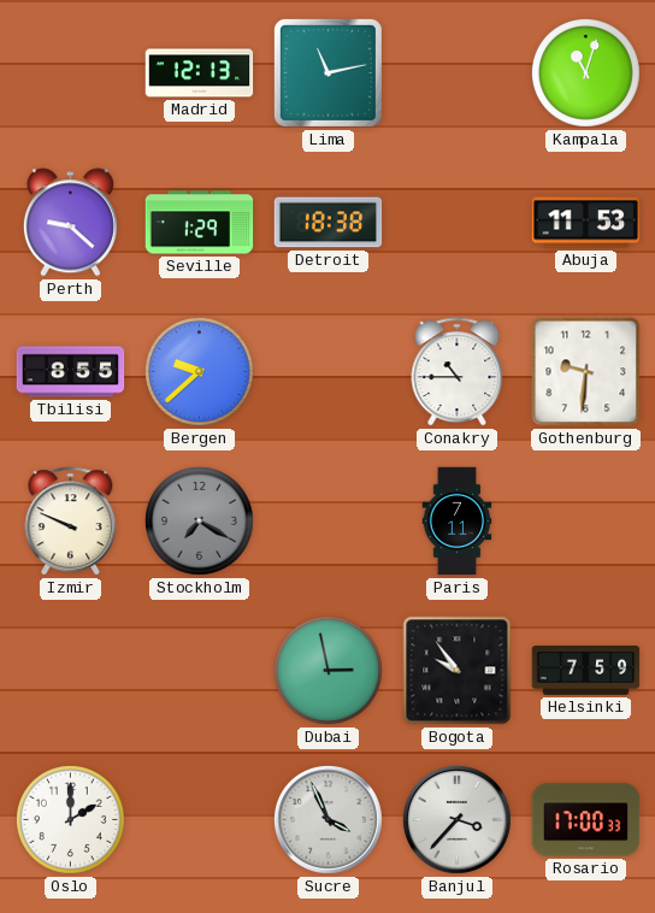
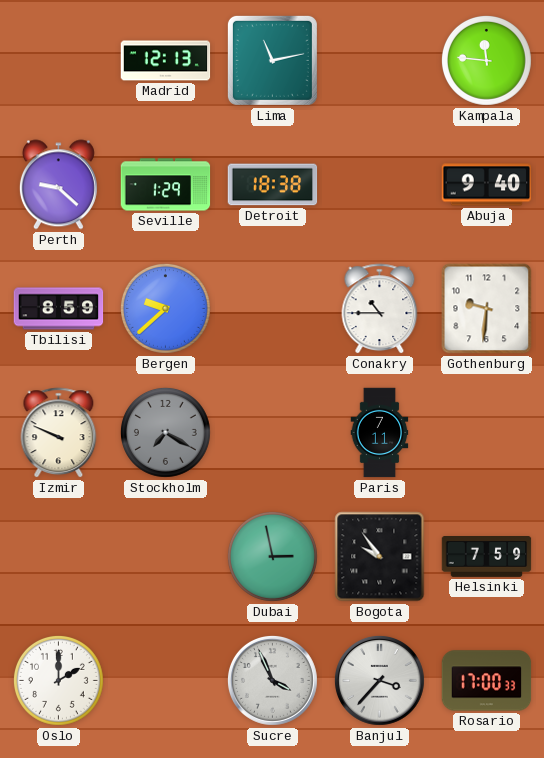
Kampala: 11:03 -> 11:46
Abuja: 11:53 -> 9:40
Tbilisi: 8:55 -> 8:59
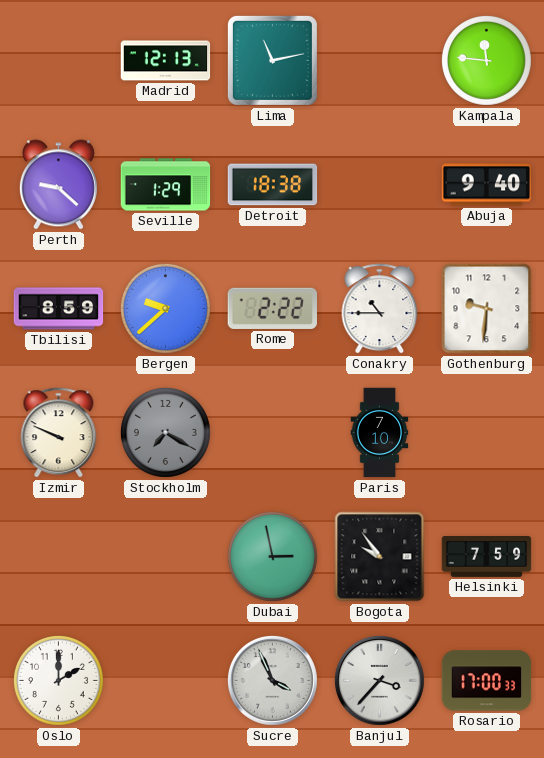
Rome: none -> 2:22
Paris: 7:11 -> 7:10
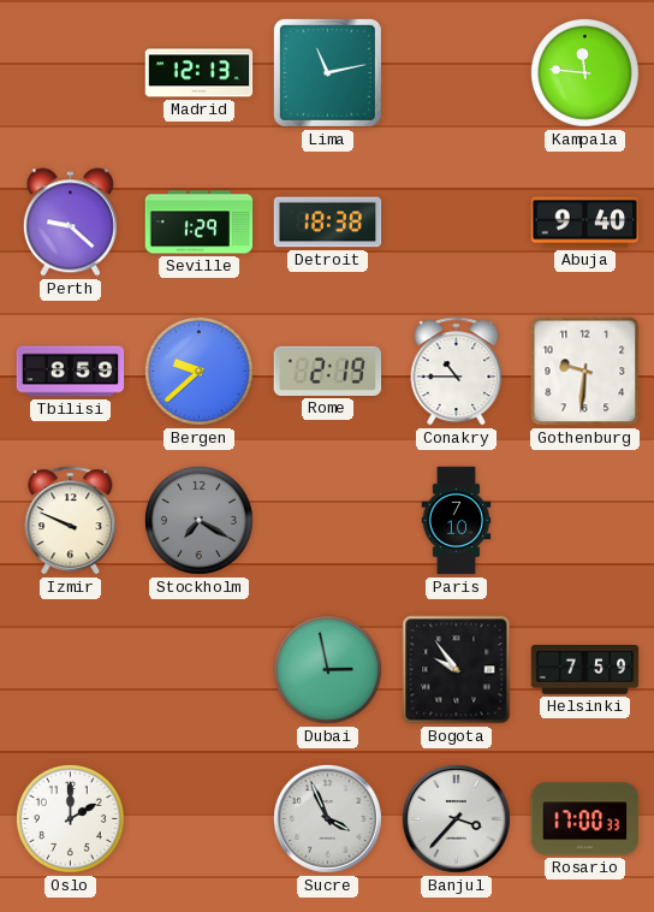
Rome: 2:22 -> 2:19
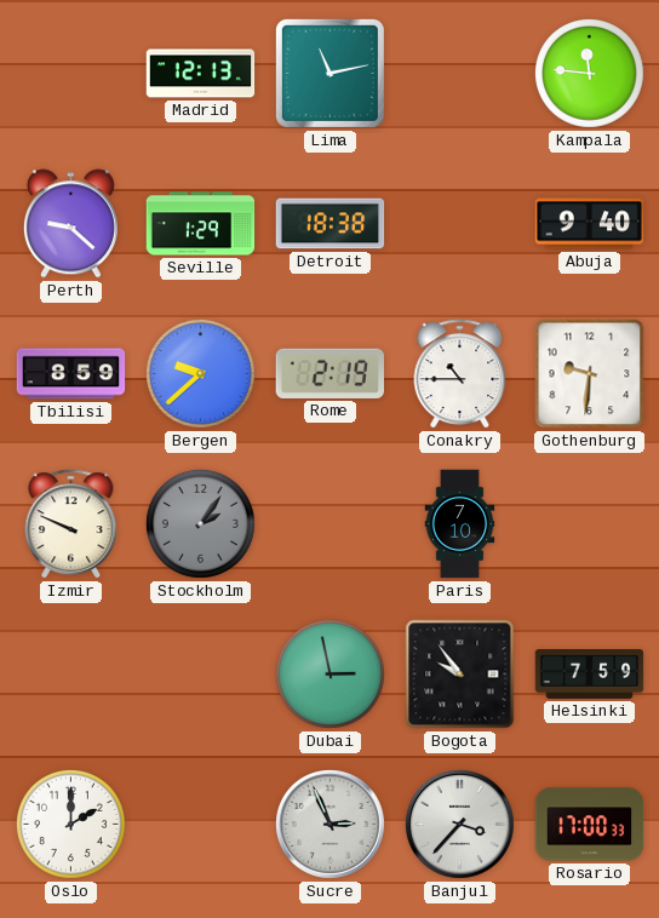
Stockholm: 7:20 -> 2:06
Sucre: 3:56 -> 2:56
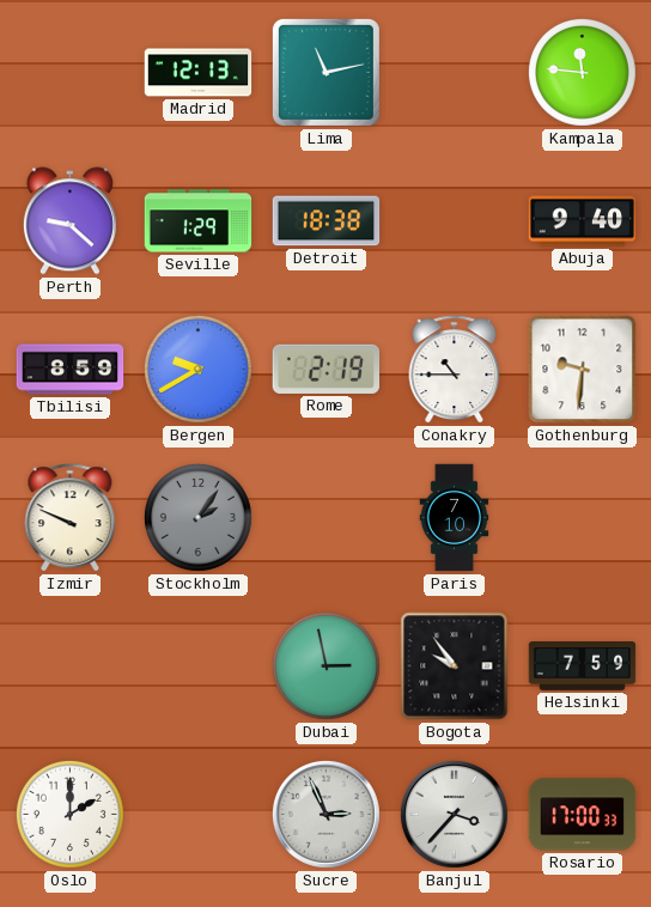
Bergen: 9:38 -> 9:40
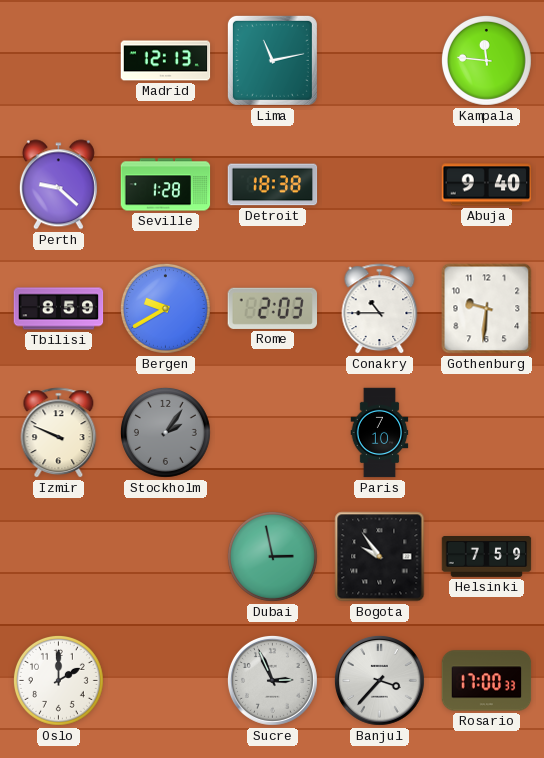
Seville: 1:29 -> 1:28
Rome: 2:19 -> 2:03
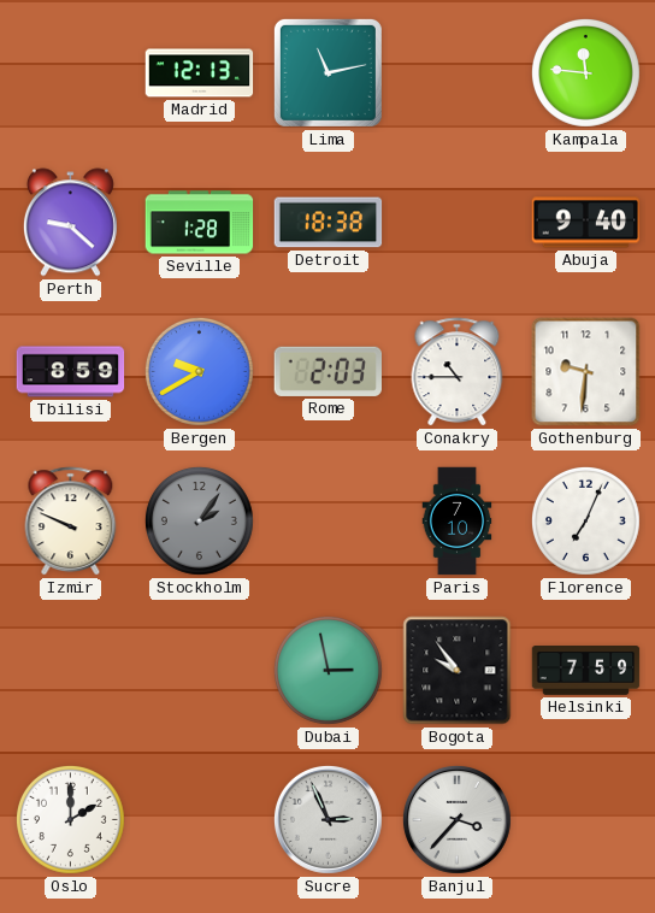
Florence: none -> 7:04
Rosario: 17:00 -> none
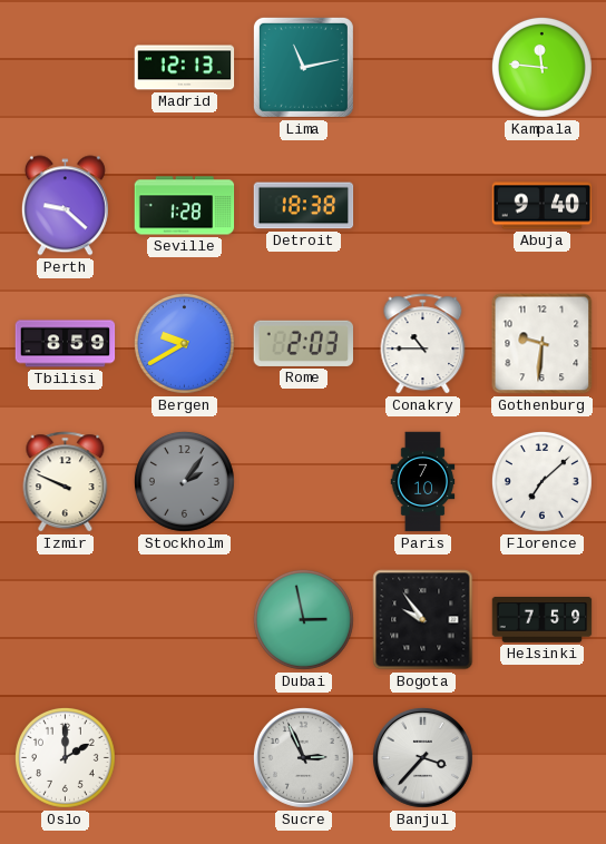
Florence: 7:04 -> 7:08
